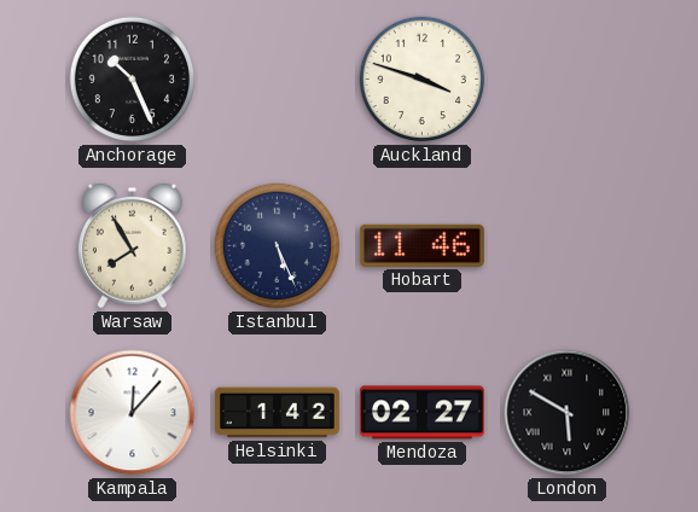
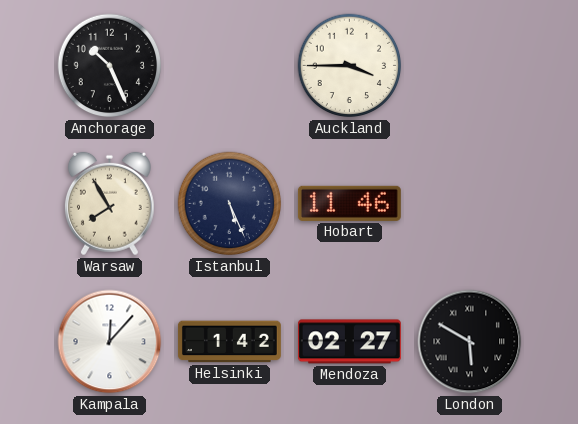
Auckland: 3:48 -> 3:45
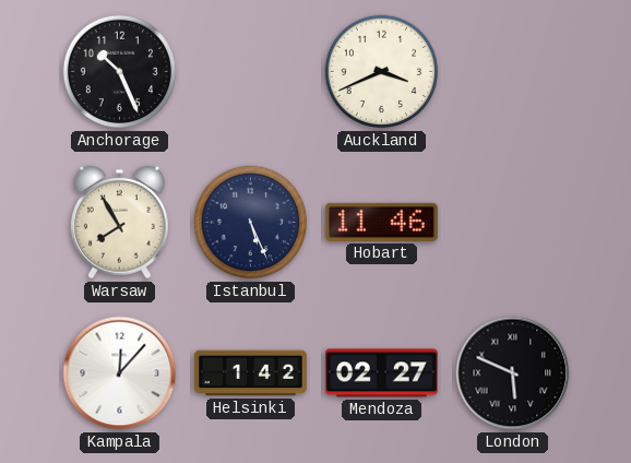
Auckland: 3:45 -> 3:41
London: 5:50 -> 5:49
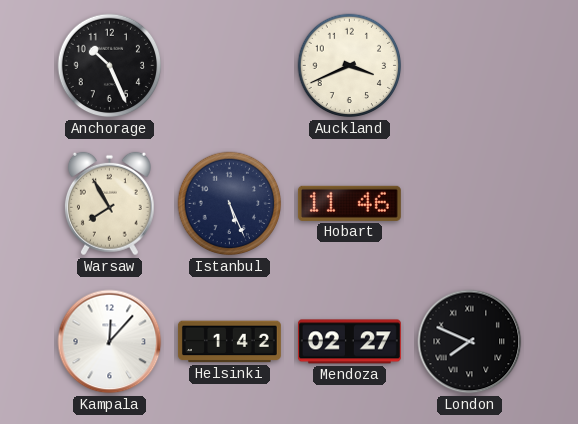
London: 5:49 -> 7:49
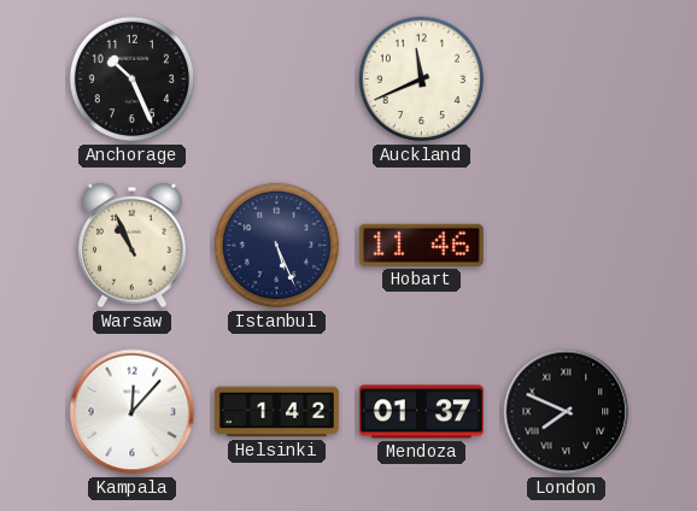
Auckland: 3:41 -> 11:41
Warsaw: 7:55 -> 10:56
Mendoza: 02:27 -> 01:37
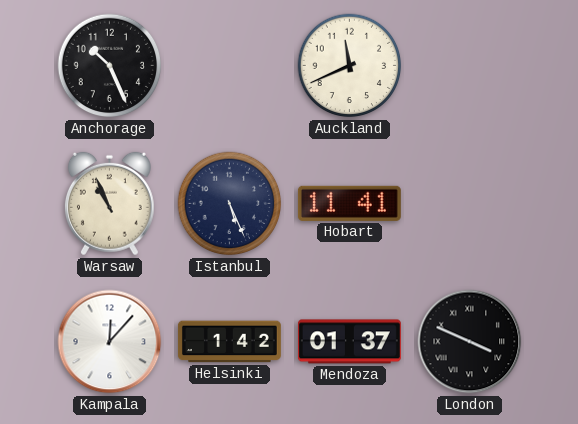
Hobart: 11:46 -> 11:41
London: 7:49 -> 3:49
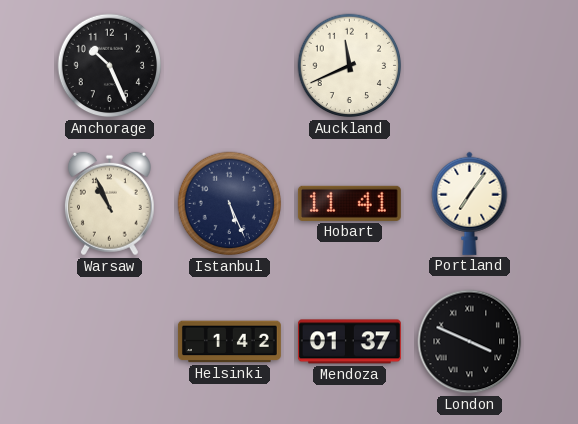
Portland: none -> 7:06
Kampala: 12:07 -> none
